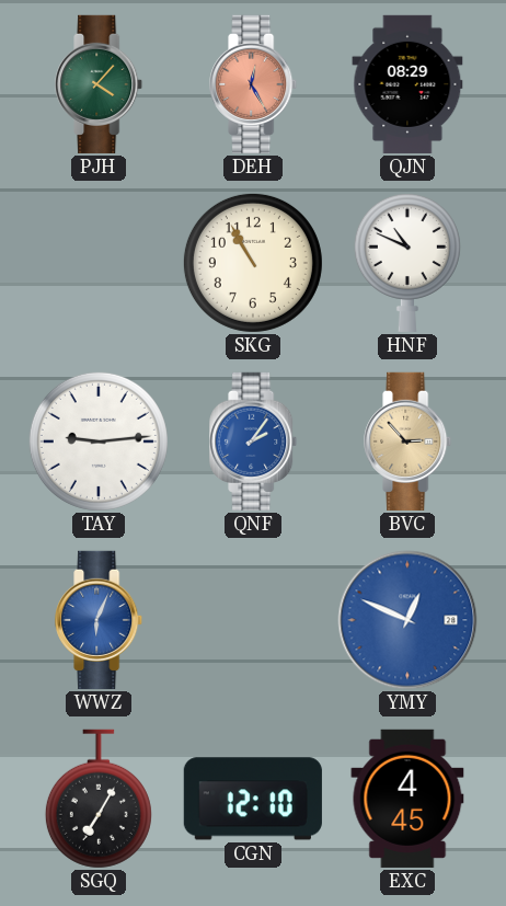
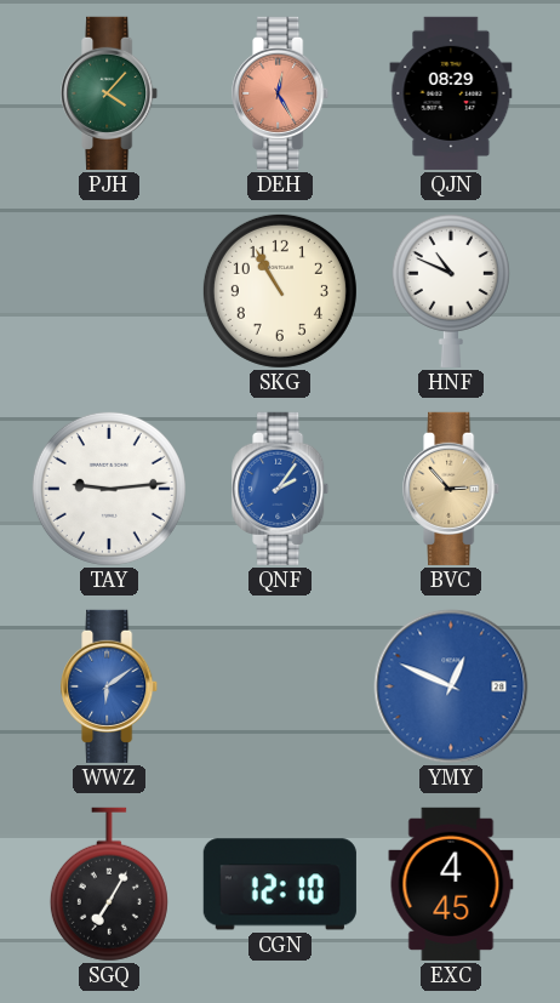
WWZ: 6:04 -> 6:09
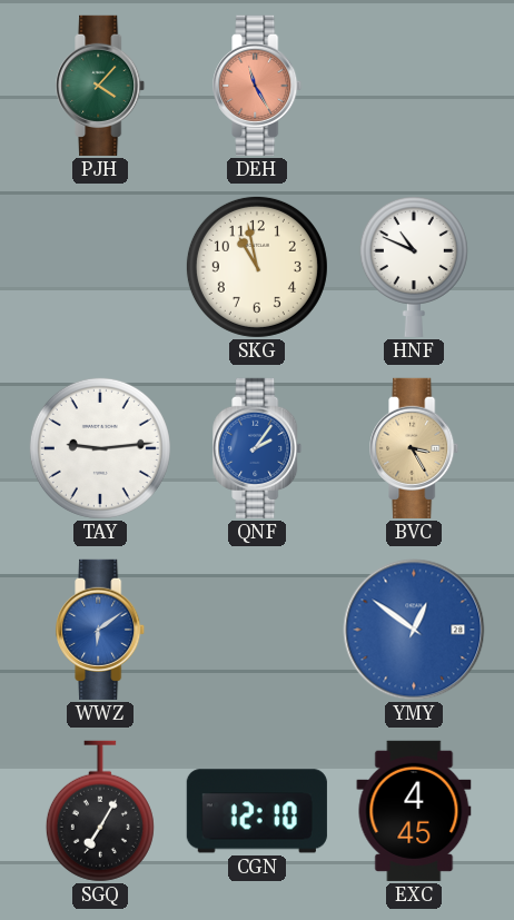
DEH: 12:25 -> 11:25
QJN: 08:29 -> none
SKG: 10:55 -> 10:58
BVC: 2:53 -> 3:25
YMY: 12:49 -> 12:51
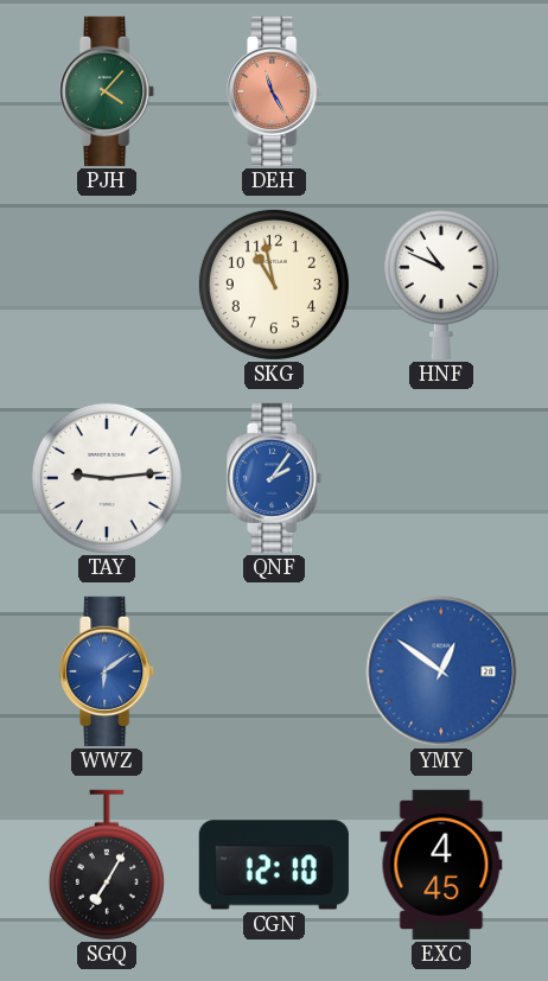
BVC: 3:25 -> none
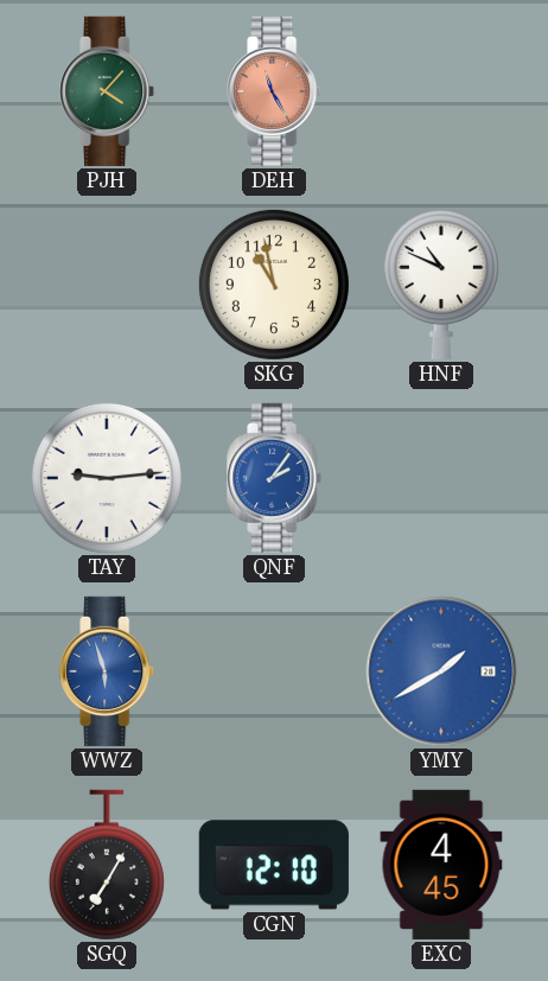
WWZ: 6:09 -> 5:57
YMY: 12:51 -> 1:40
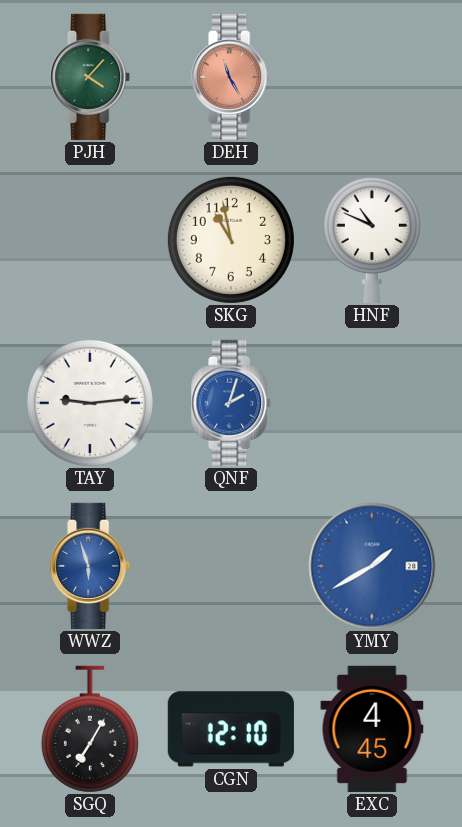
QNF: 2:06 -> 2:03
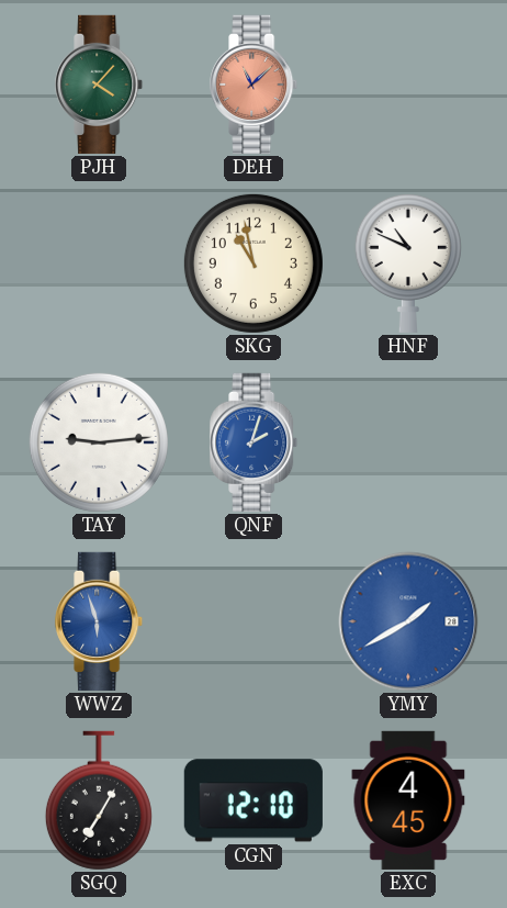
DEH: 11:25 -> 11:08
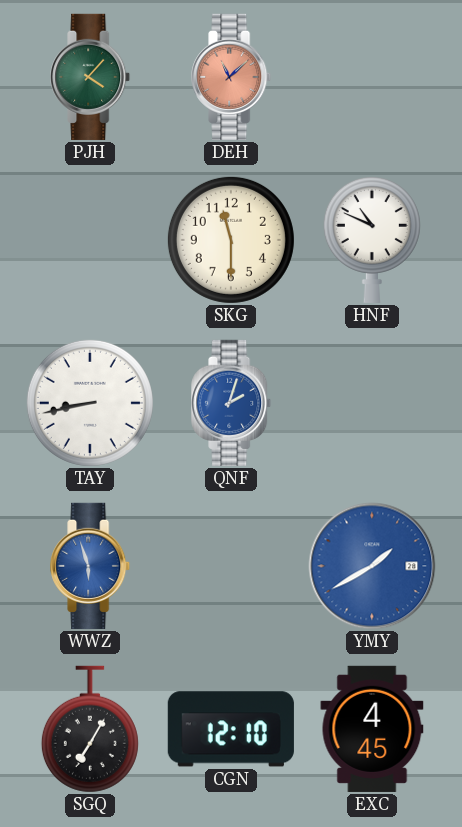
SKG: 10:58 -> 11:30
TAY: 9:14 -> 8:43
